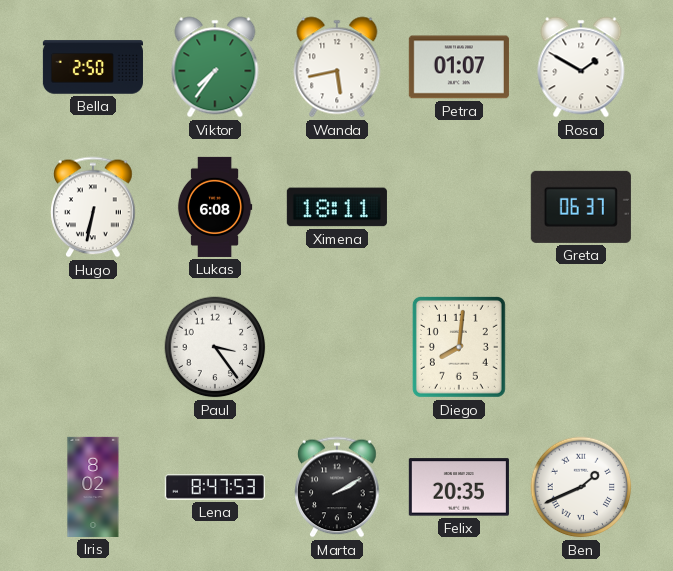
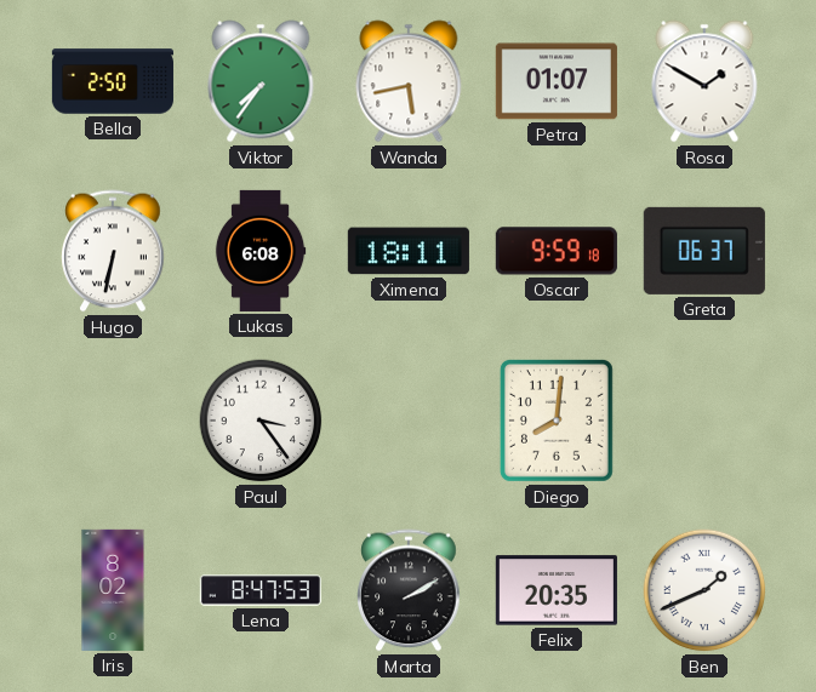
Oscar: none -> 9:59
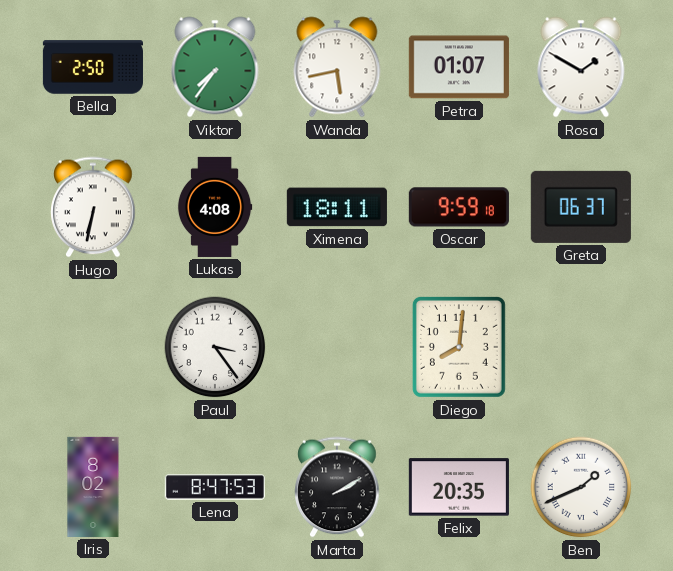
Lukas: 6:08 -> 4:08
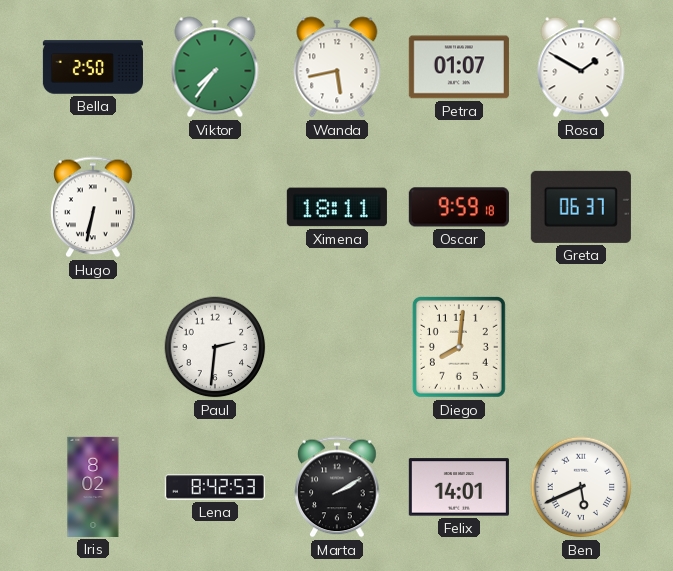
Lukas: 4:08 -> none
Paul: 3:24 -> 2:31
Lena: 8:47 -> 8:42
Felix: 20:35 -> 14:01
Ben: 1:41 -> 5:41
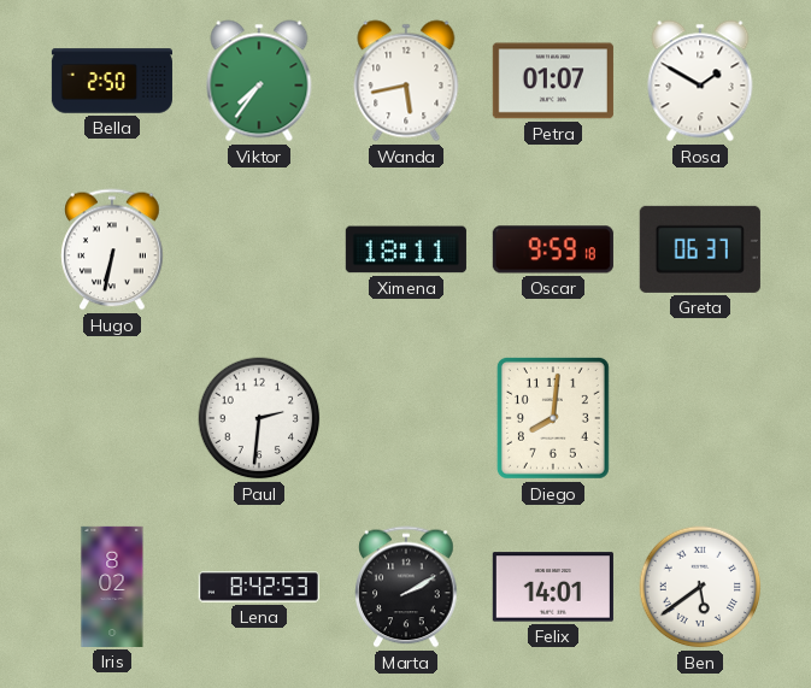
Ben: 5:41 -> 5:39
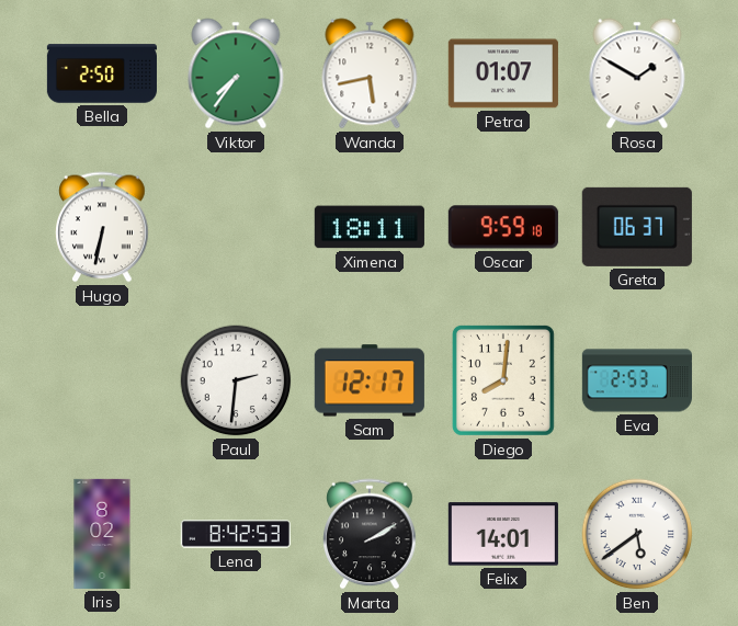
Sam: none -> 12:17
Eva: none -> 2:53
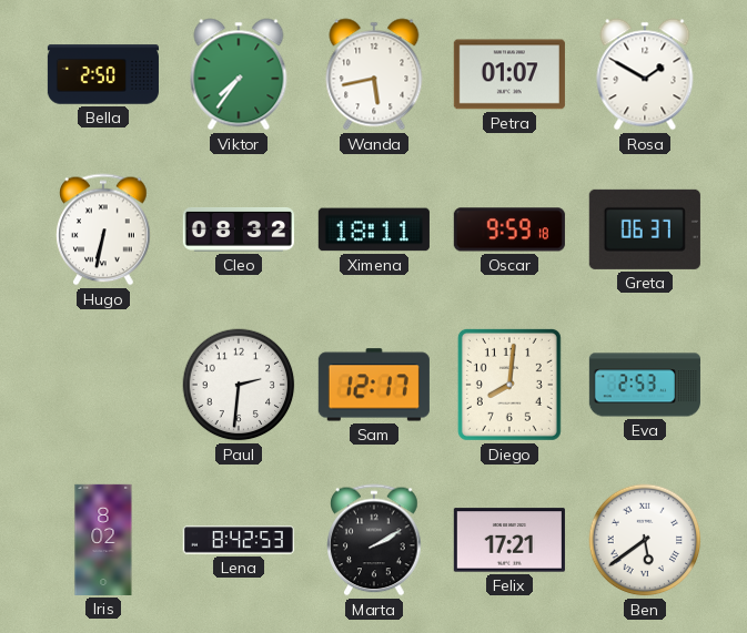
Cleo: none -> 08:32
Felix: 14:01 -> 17:21
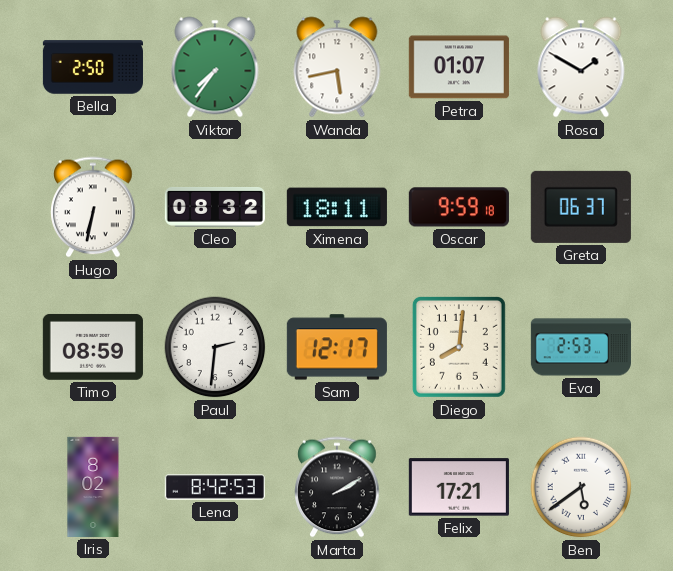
Timo: none -> 08:59
